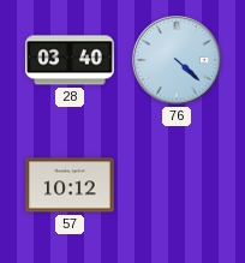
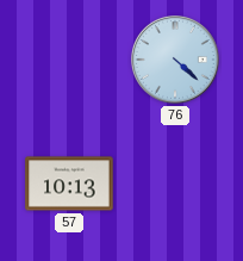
28: 03:40 -> none
57: 10:12 -> 10:13
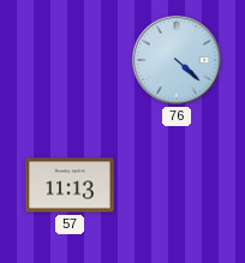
57: 10:13 -> 11:13
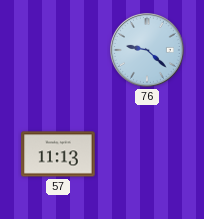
76: 4:22 -> 9:22
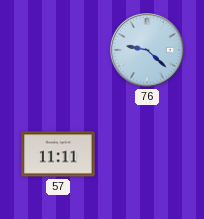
57: 11:13 -> 11:11
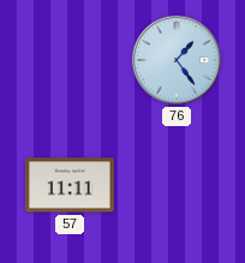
76: 9:22 -> 1:24
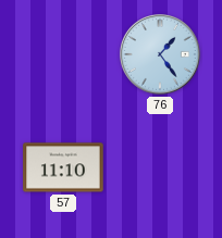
57: 11:11 -> 11:10
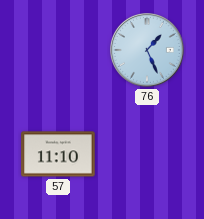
76: 1:24 -> 1:26
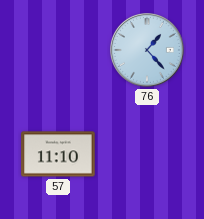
76: 1:26 -> 1:23
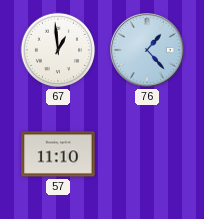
67: none -> 12:59
